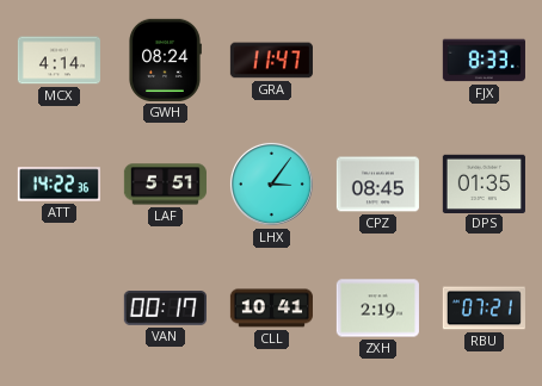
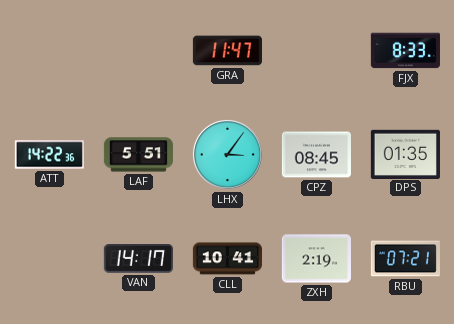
MCX: 4:14 -> none
GWH: 08:24 -> none
VAN: 00:17 -> 14:17
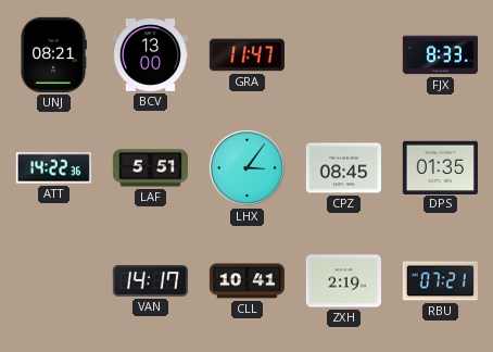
UNJ: none -> 08:21
BCV: none -> 13:00
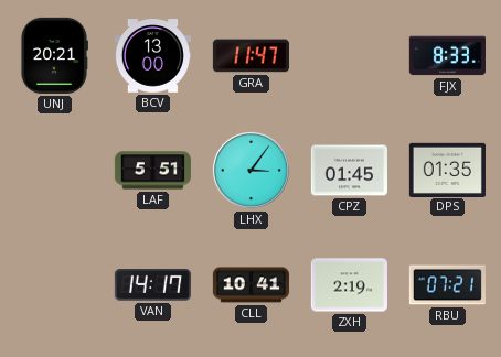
UNJ: 08:21 -> 20:21
ATT: 14:22 -> none
CPZ: 08:45 -> 01:45
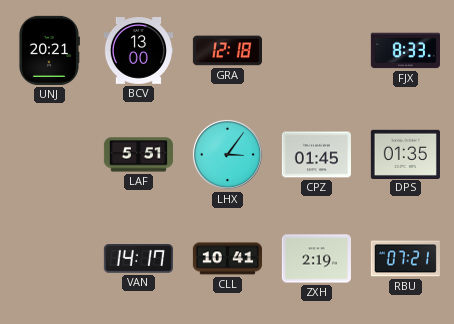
GRA: 11:47 -> 12:18
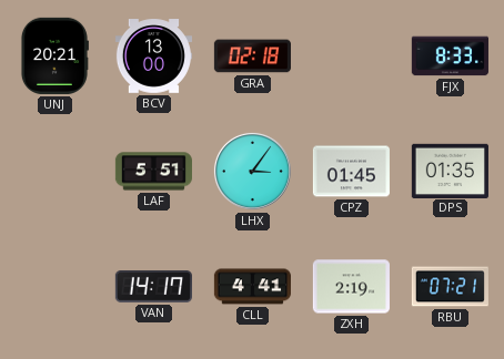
GRA: 12:18 -> 02:18
CLL: 10:41 -> 4:41
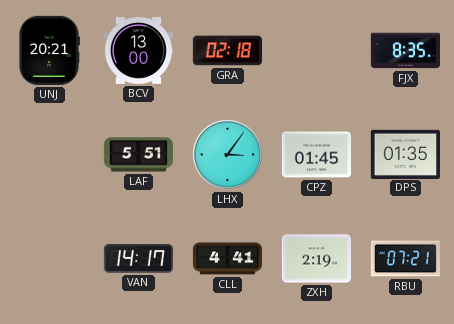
FJX: 8:33 -> 8:35
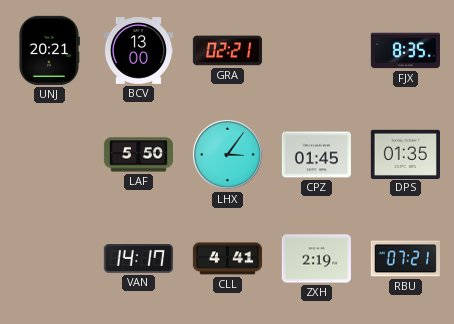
GRA: 02:18 -> 02:21
LAF: 5:51 -> 5:50
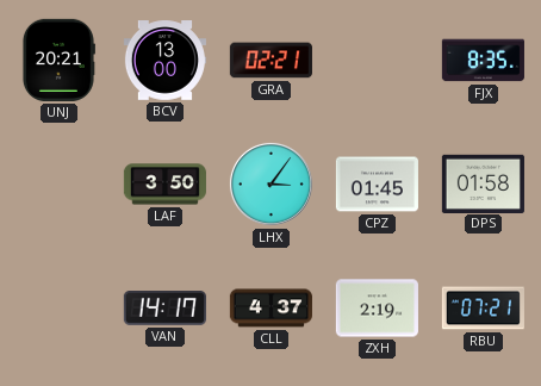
LAF: 5:50 -> 3:50
DPS: 01:35 -> 01:58
CLL: 4:41 -> 4:37
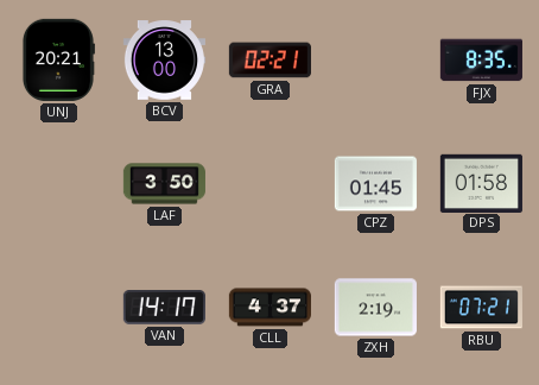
LHX: 3:06 -> none
